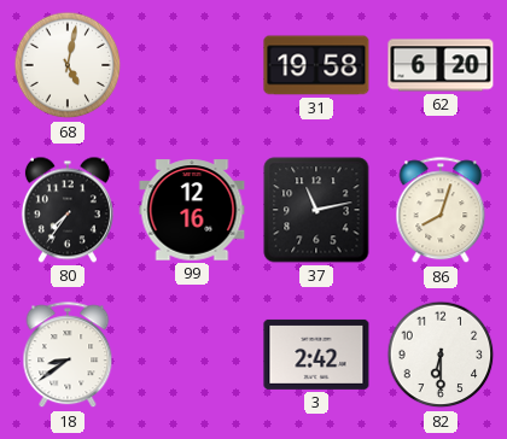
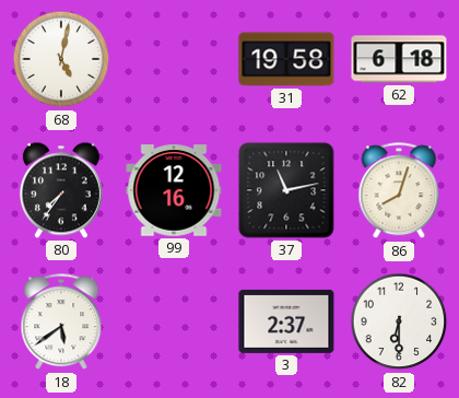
62: 6:20 -> 6:18
18: 8:39 -> 5:39
3: 2:42 -> 2:37
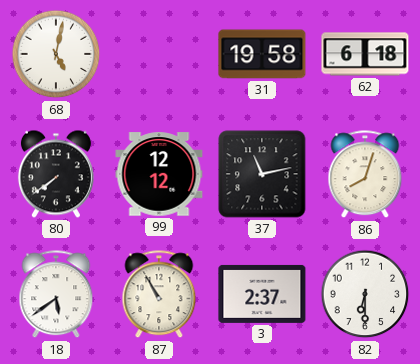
80: 7:36 -> 7:39
99: 12:16 -> 12:12
87: none -> 10:55
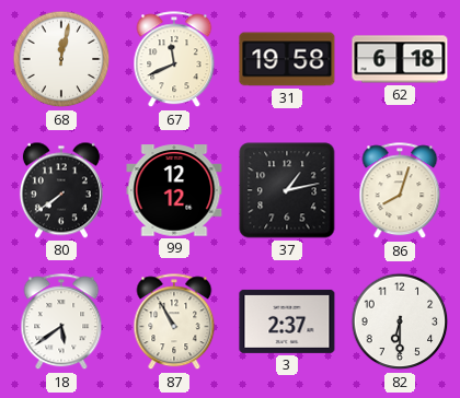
68: 5:02 -> 12:02
67: none -> 11:41
37: 11:13 -> 1:13
